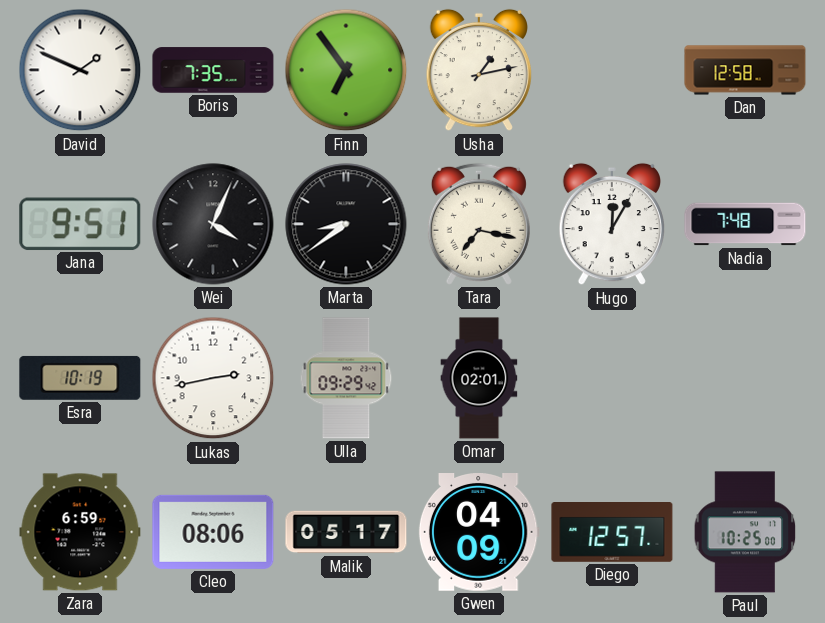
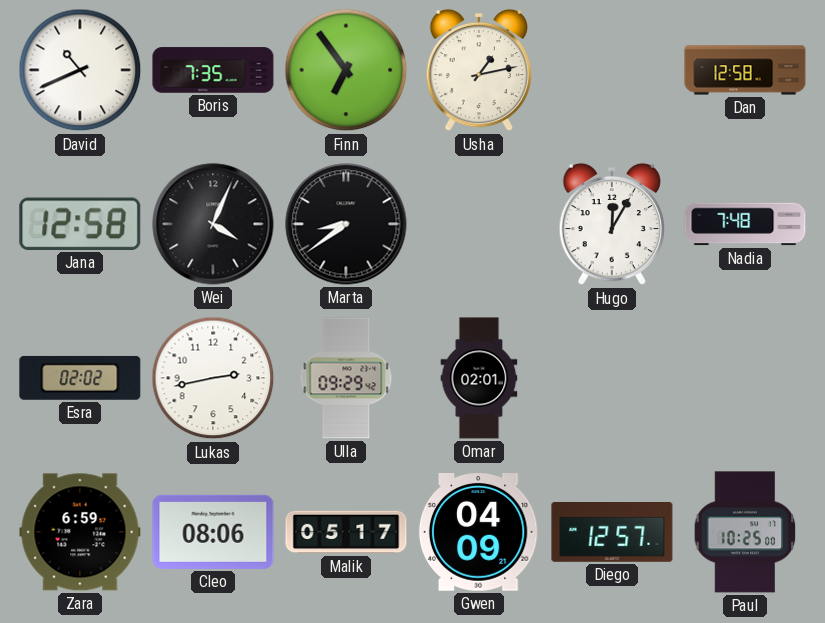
David: 1:49 -> 10:41
Jana: 9:51 -> 12:58
Tara: 7:17 -> none
Esra: 10:19 -> 02:02
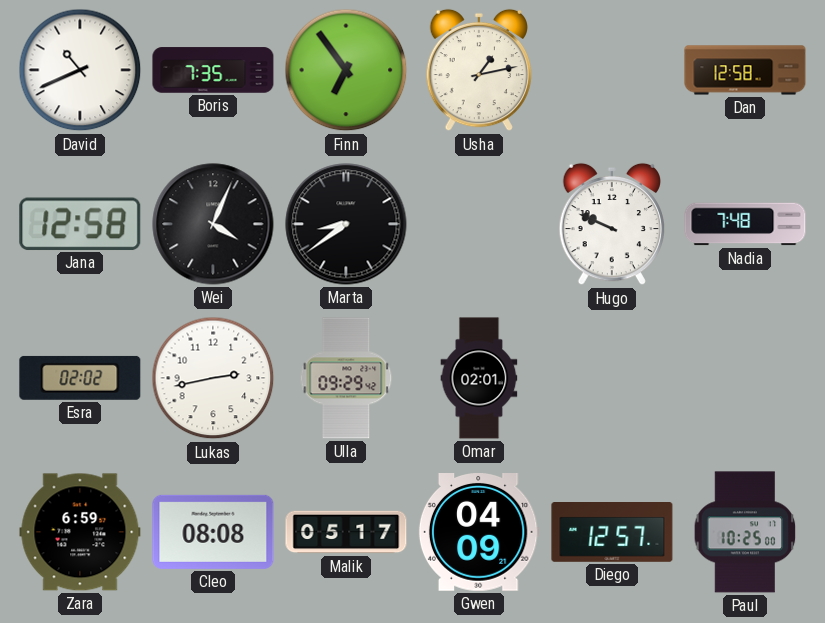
Hugo: 12:05 -> 9:49
Cleo: 08:06 -> 08:08
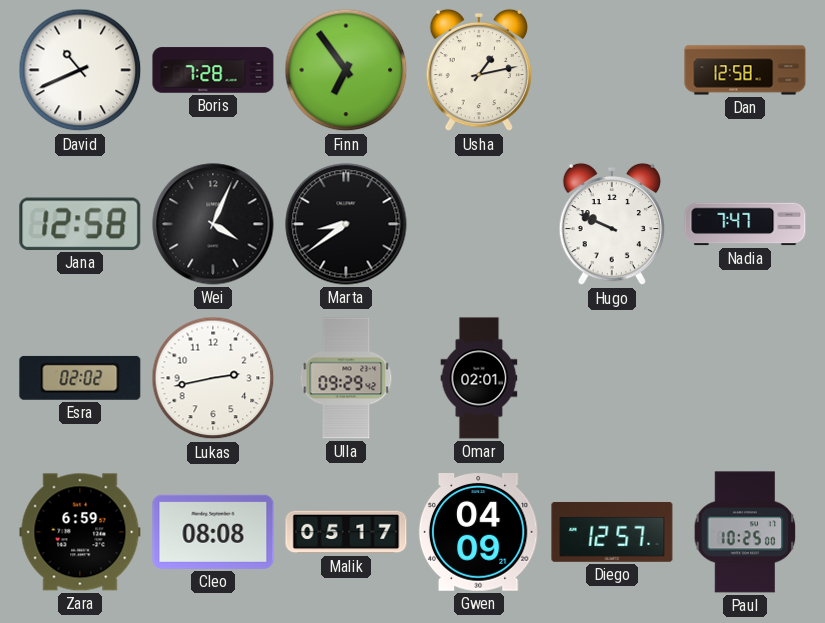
Boris: 7:35 -> 7:28
Nadia: 7:48 -> 7:47
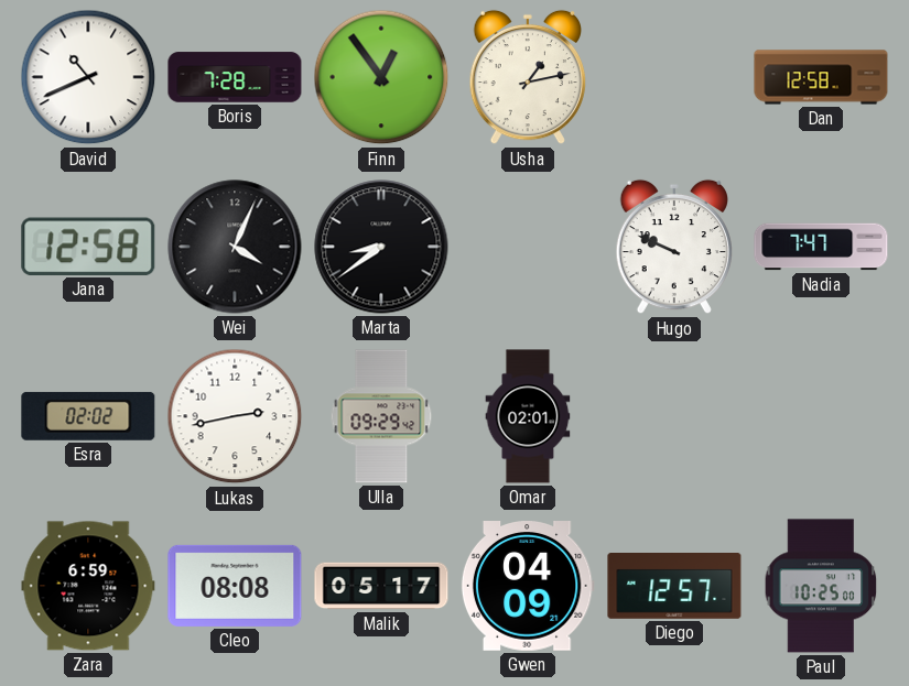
Finn: 6:54 -> 12:54
